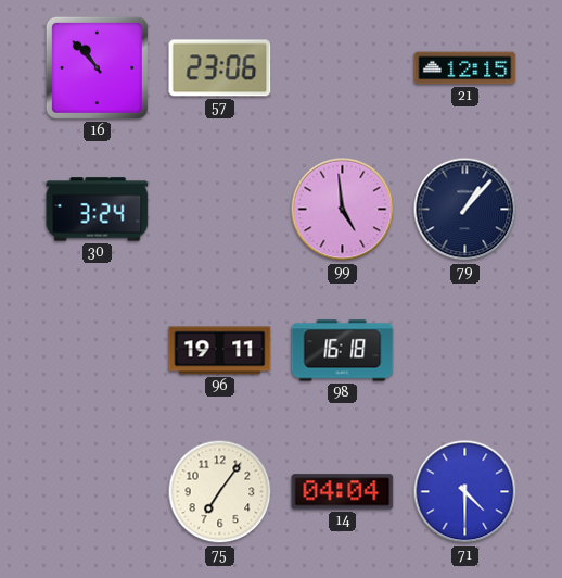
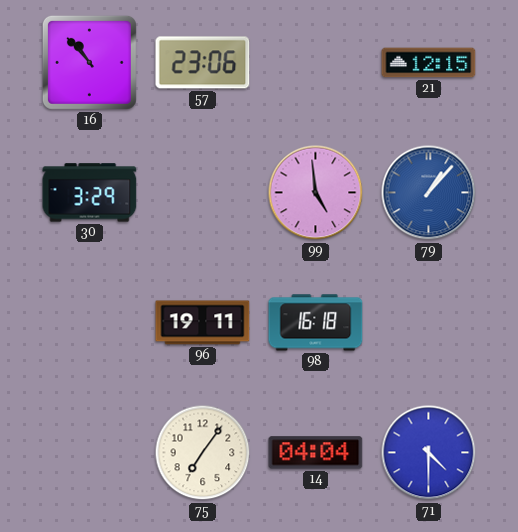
30: 3:24 -> 3:29
79 dial: navy -> blue
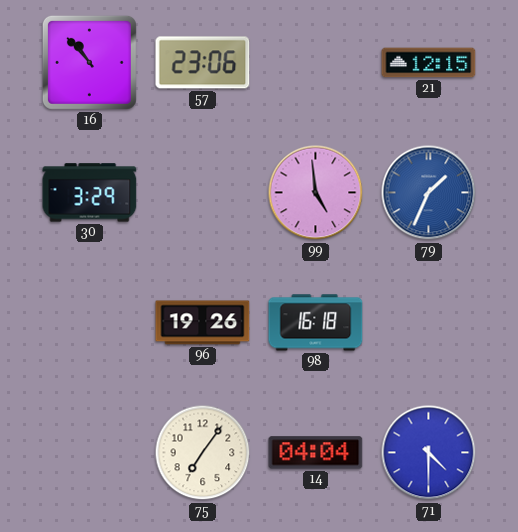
79: 1:07 -> 1:34
96: 19:11 -> 19:26
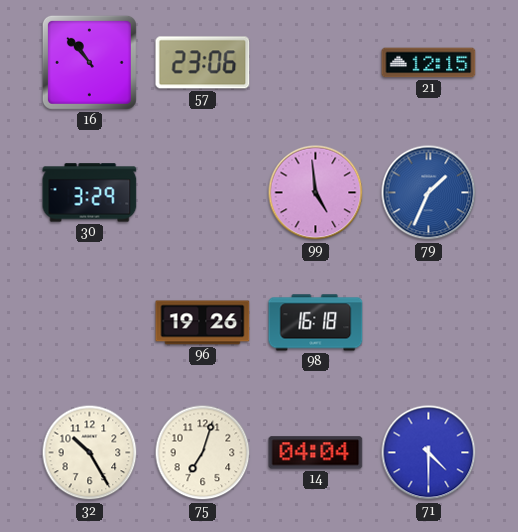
32: none -> 10:25
75: 7:06 -> 7:03
